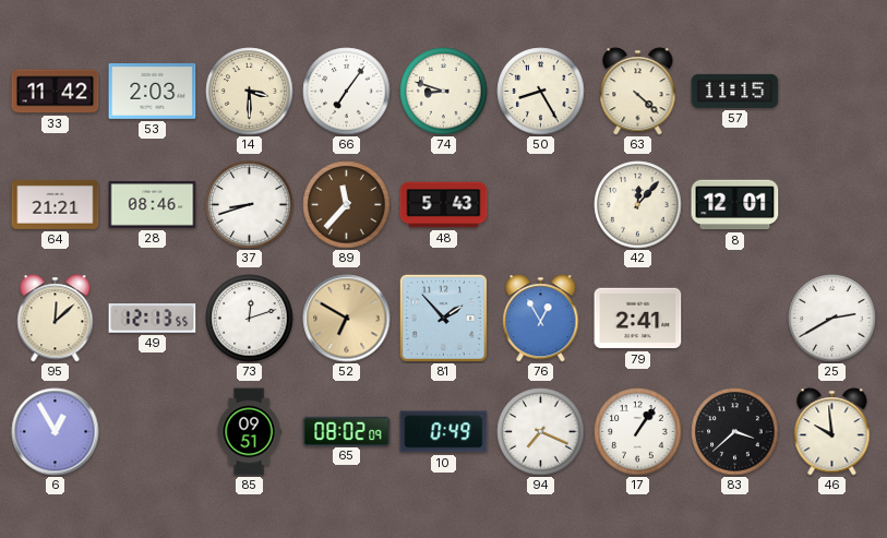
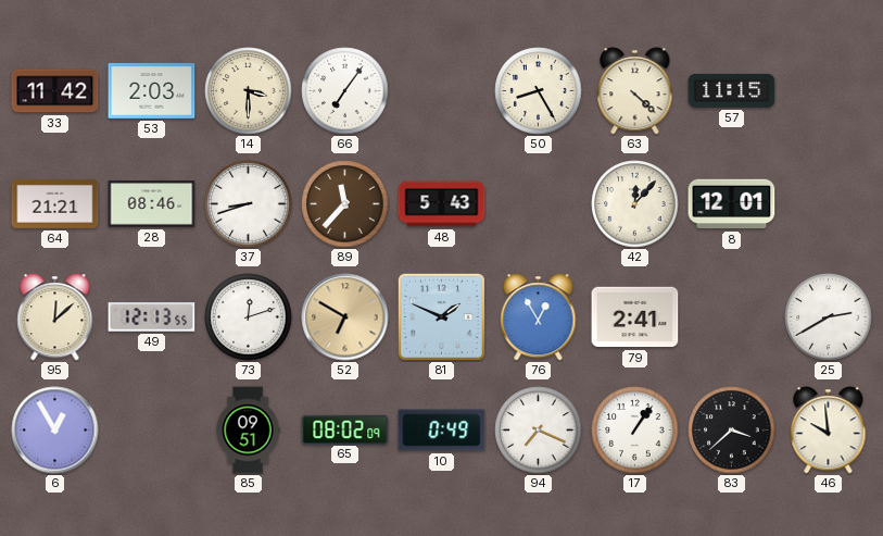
74: 8:48 -> none
81: 1:53 -> 1:49
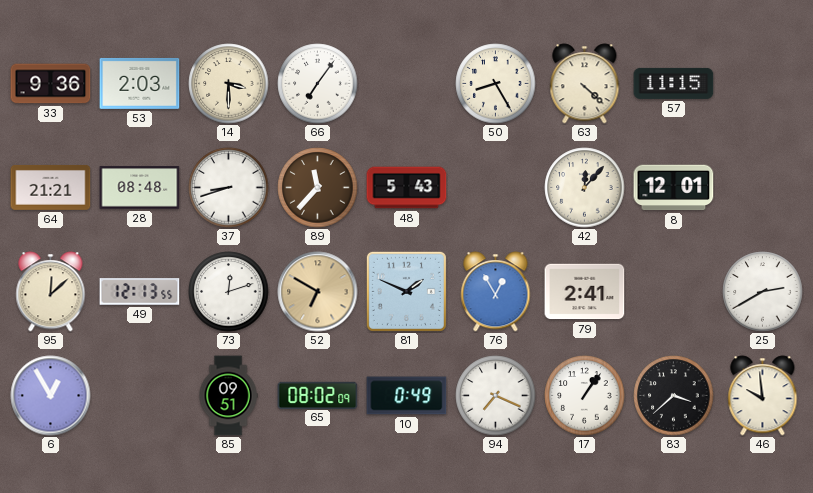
33: 11:42 -> 9:36
28: 08:46 -> 08:48
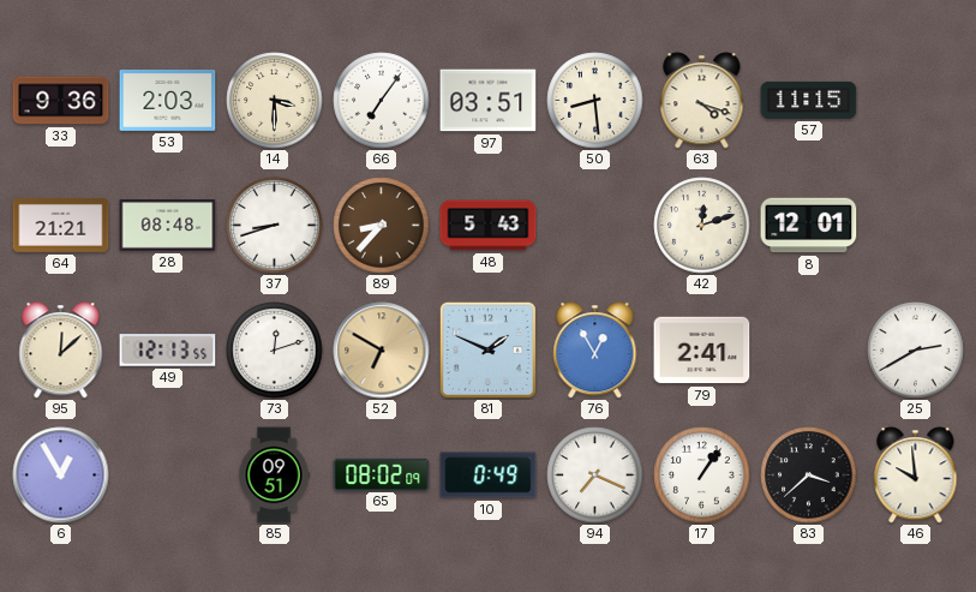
97: none -> 03:51
50: 8:25 -> 8:29
63: 4:22 -> 4:18
89: 11:37 -> 8:37
42: 12:07 -> 12:12
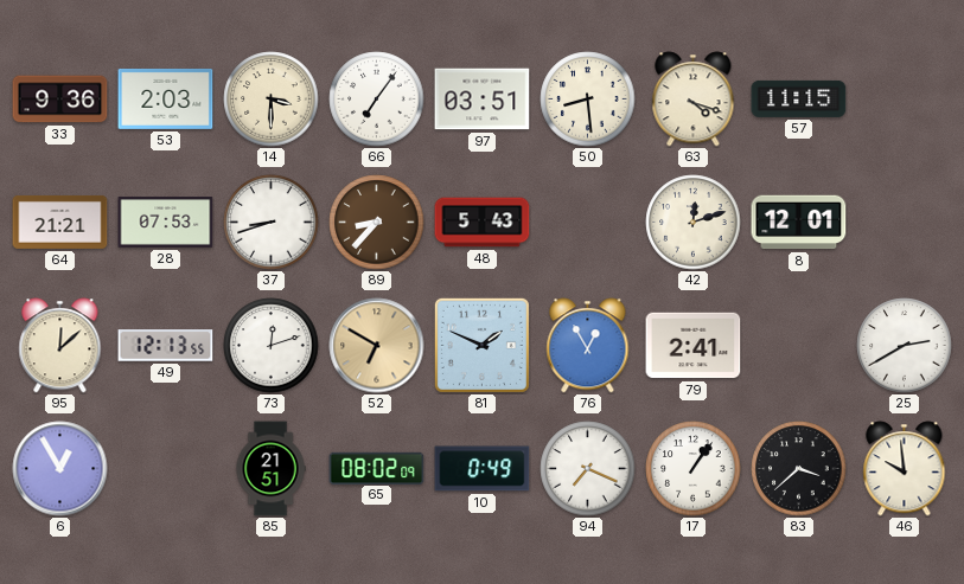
28: 08:48 -> 07:53
85: 09:51 -> 21:51
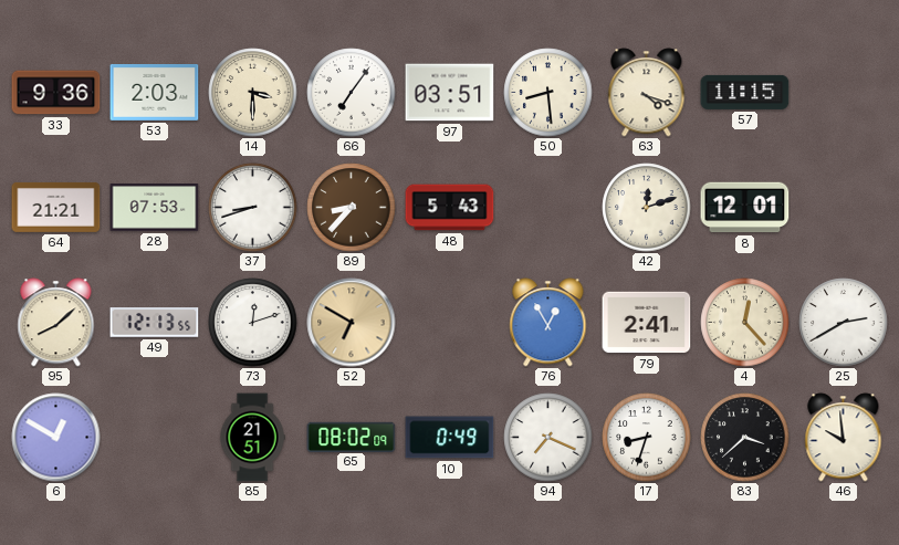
95: 12:08 -> 8:08
81: 1:49 -> none
4: none -> 12:23
6: 12:55 -> 12:50
17: 1:06 -> 8:33
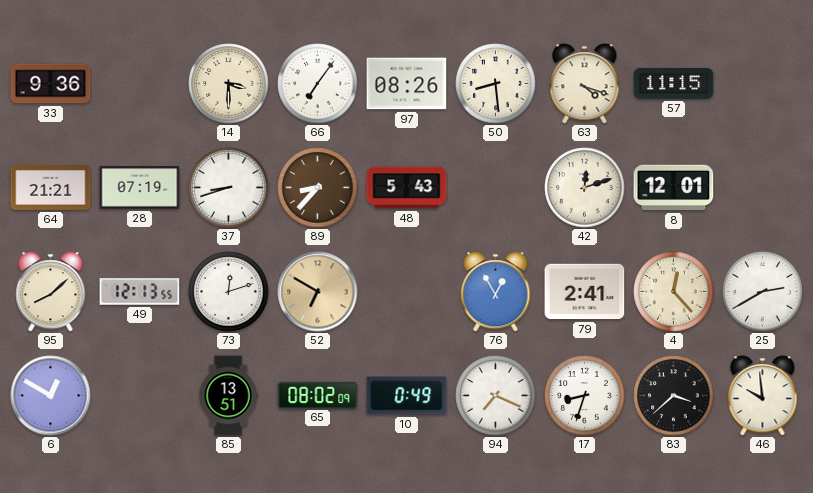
53: 2:03 -> none
97: 03:51 -> 08:26
28: 07:53 -> 07:19
85: 21:51 -> 13:51
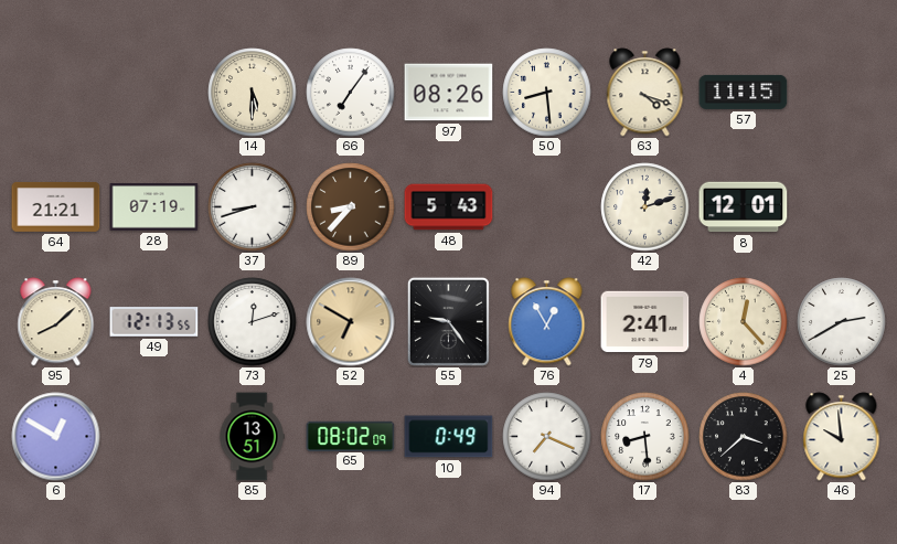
33: 9:36 -> none
14: 3:30 -> 5:30
55: none -> 9:24
17: 8:33 -> 8:29
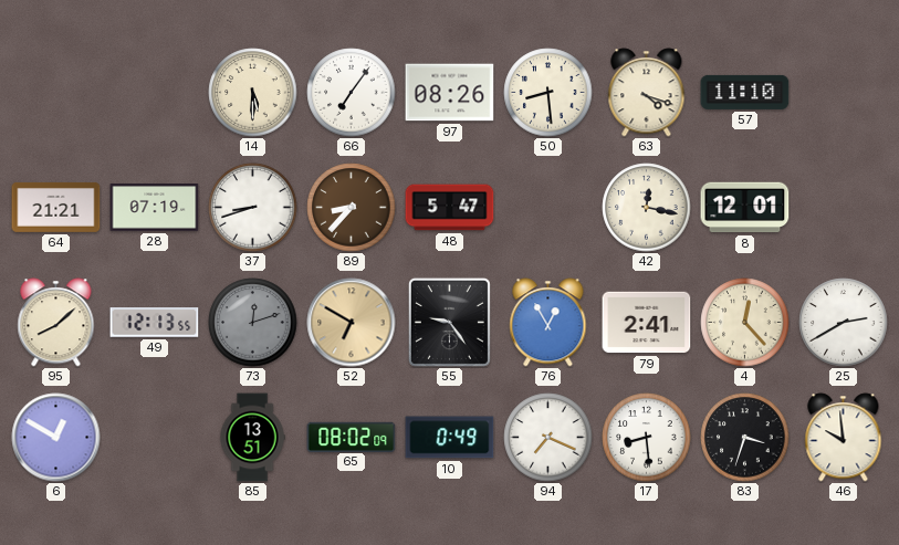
57: 11:15 -> 11:10
48: 5:43 -> 5:47
42: 12:12 -> 12:17
73 dial: white -> grey
83: 3:38 -> 3:33
